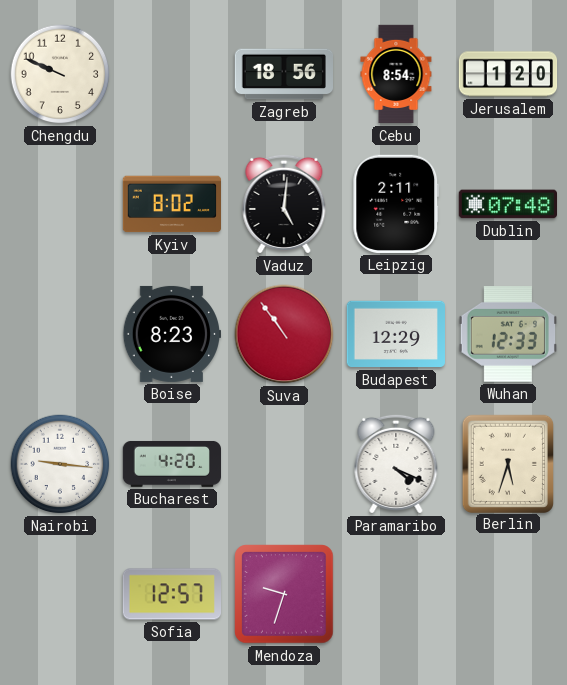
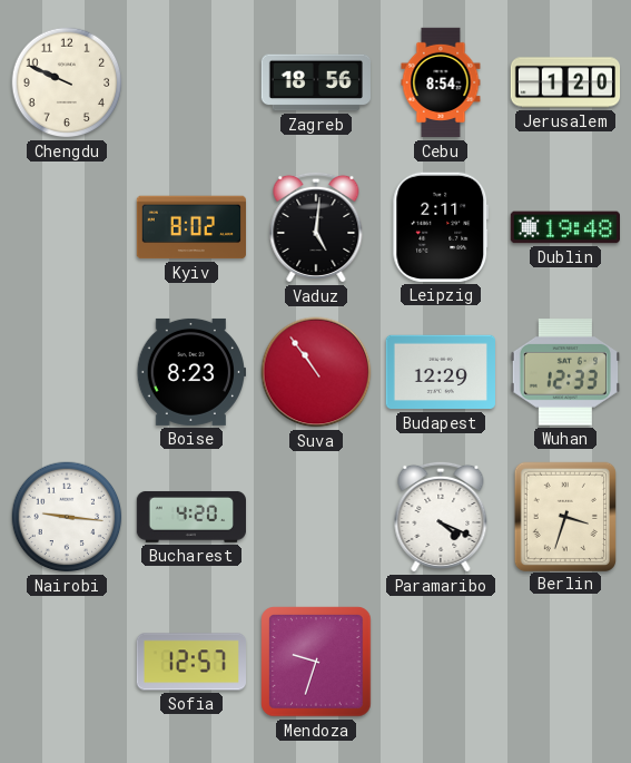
Dublin: 07:48 -> 19:48
Berlin: 5:33 -> 3:33
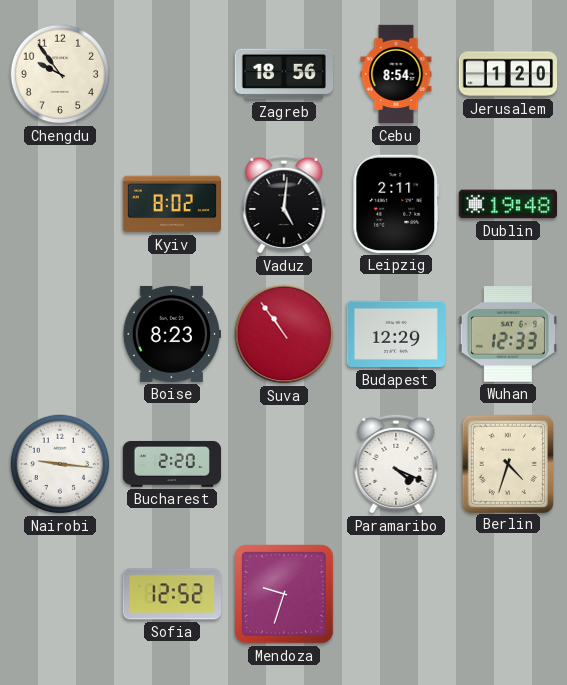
Chengdu: 9:49 -> 9:54
Bucharest: 4:20 -> 2:20
Berlin: 3:33 -> 4:33
Sofia: 12:57 -> 12:52
